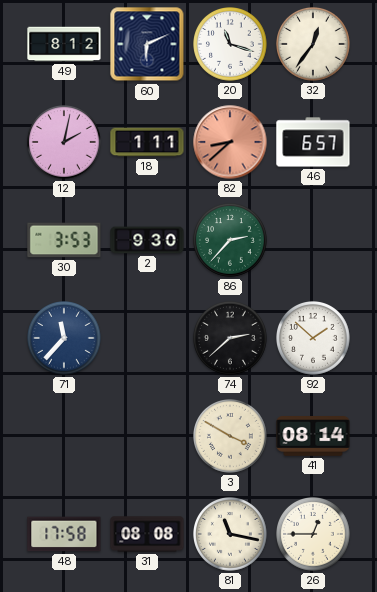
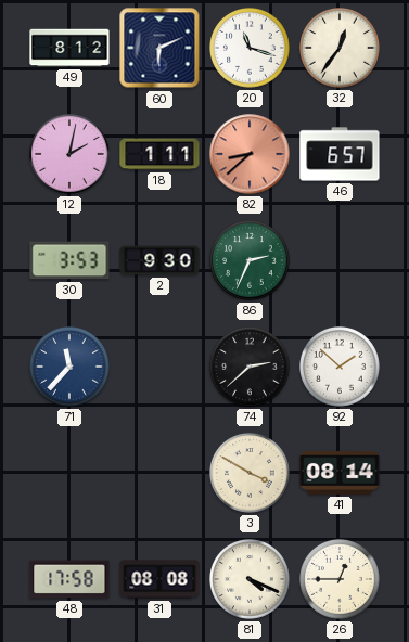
86: 2:37 -> 2:34
81: 11:17 -> 4:19
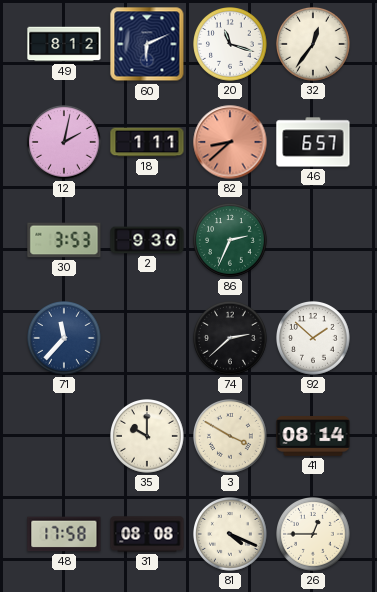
35: none -> 10:00
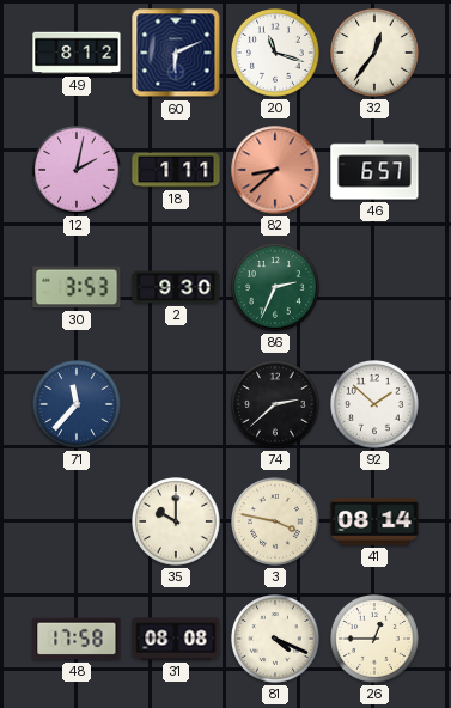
3: 3:50 -> 3:47
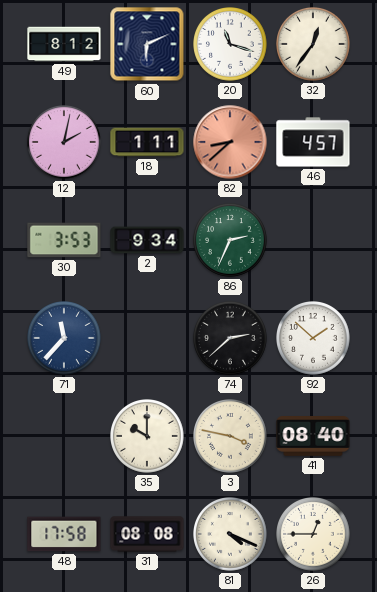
46: 6:57 -> 4:57
2: 9:30 -> 9:34
41: 08:14 -> 08:40
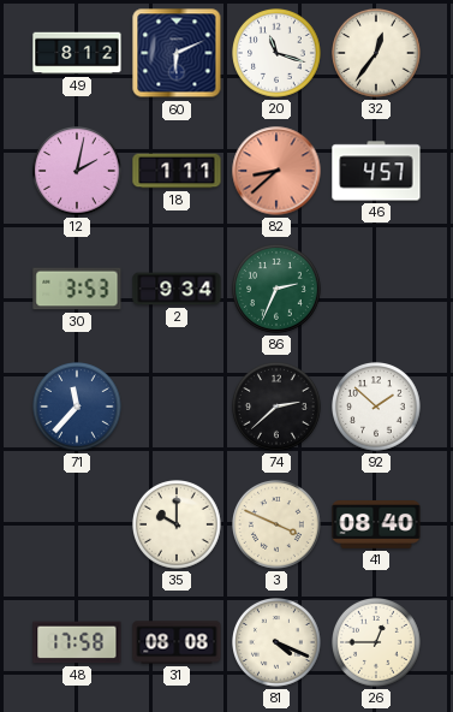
3: 3:47 -> 3:49
